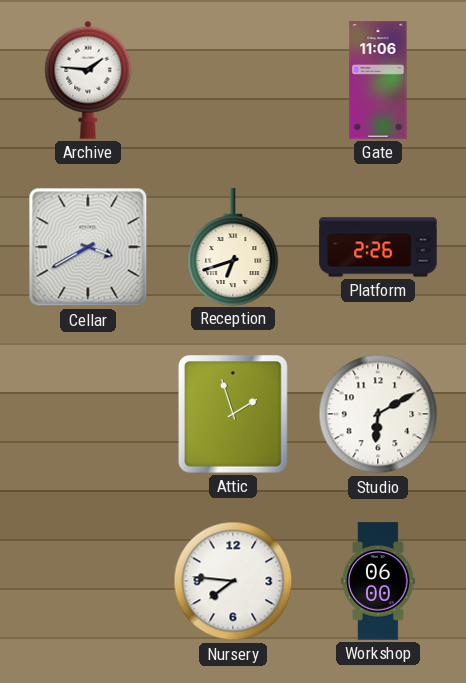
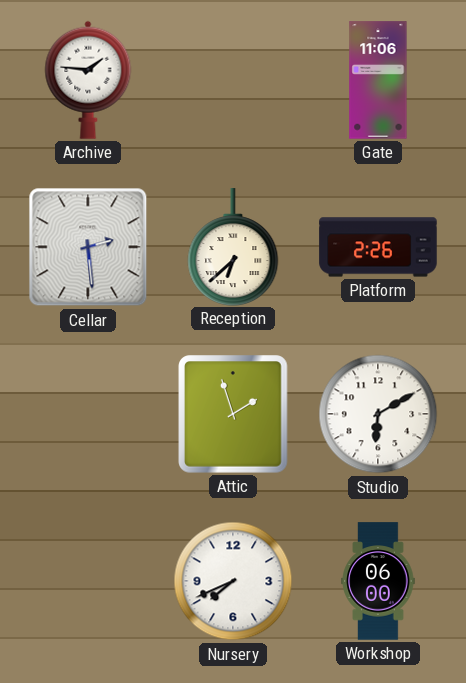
Cellar: 3:40 -> 2:29
Reception: 6:42 -> 6:38
Nursery: 7:46 -> 7:41
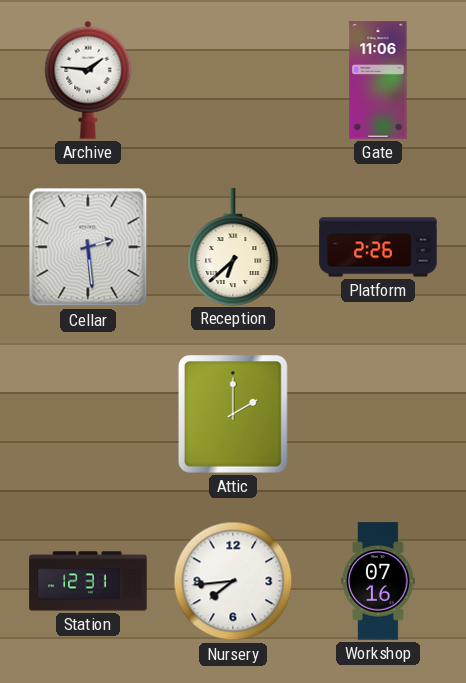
Attic: 1:57 -> 2:00
Studio: 6:10 -> none
Station: none -> 12:31
Nursery: 7:41 -> 7:44
Workshop: 06:00 -> 07:16
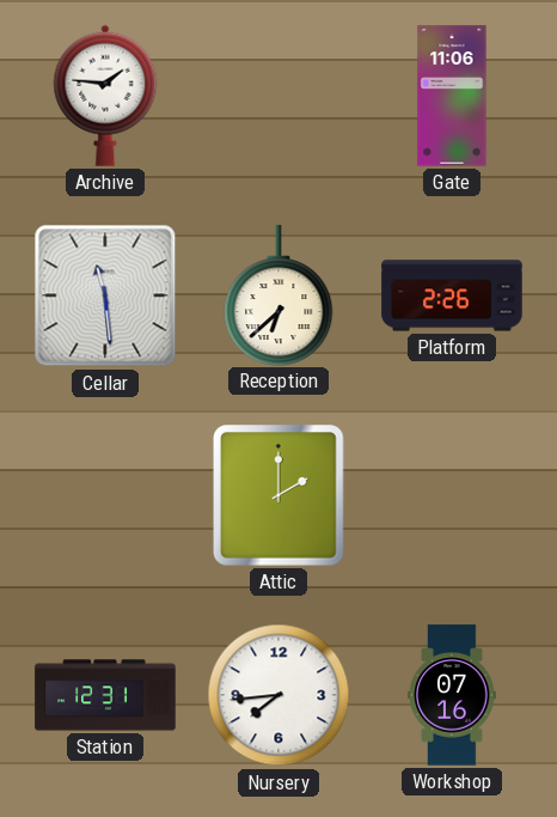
Cellar: 2:29 -> 11:29
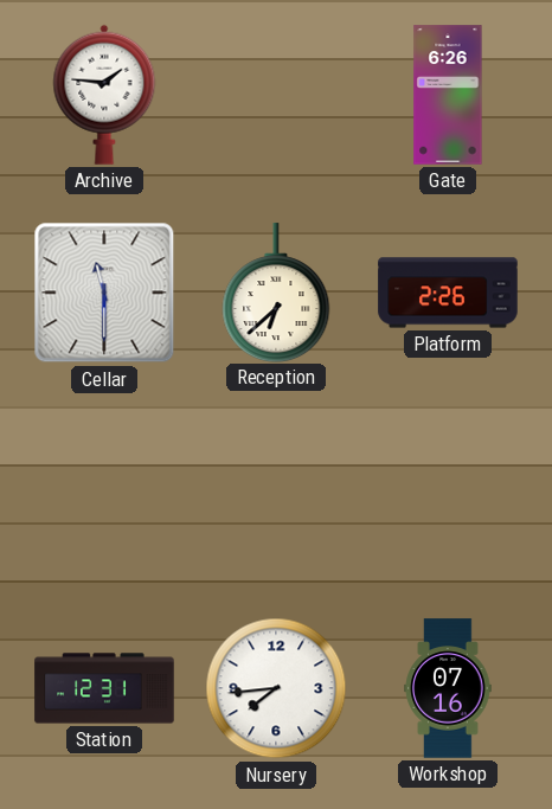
Gate: 11:06 -> 6:26
Cellar: 11:29 -> 11:30
Attic: 2:00 -> none
